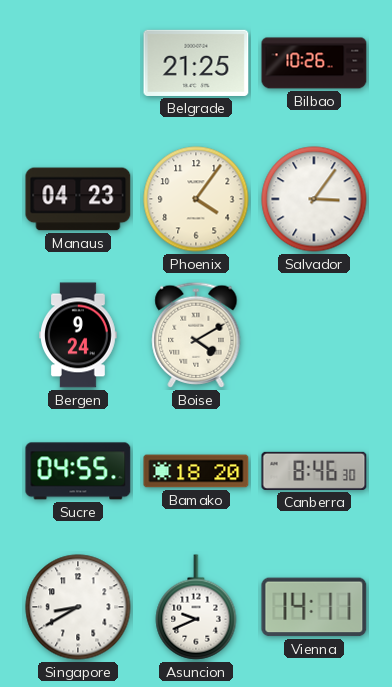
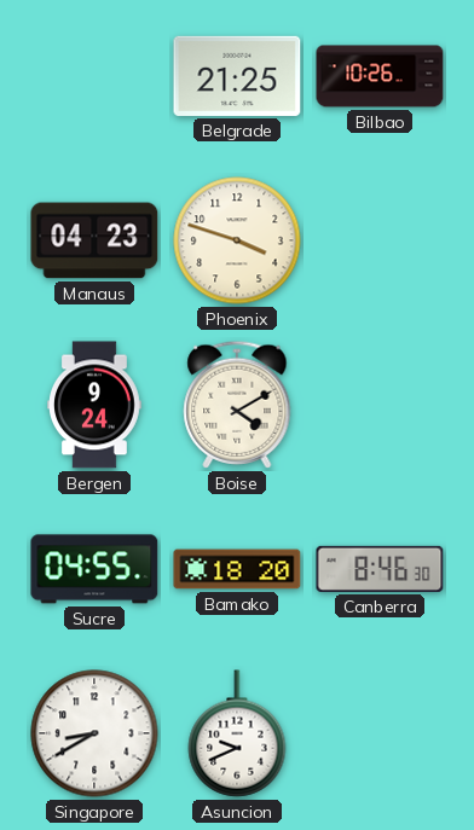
Phoenix: 4:06 -> 3:48
Salvador: 3:06 -> none
Vienna: 14:11 -> none
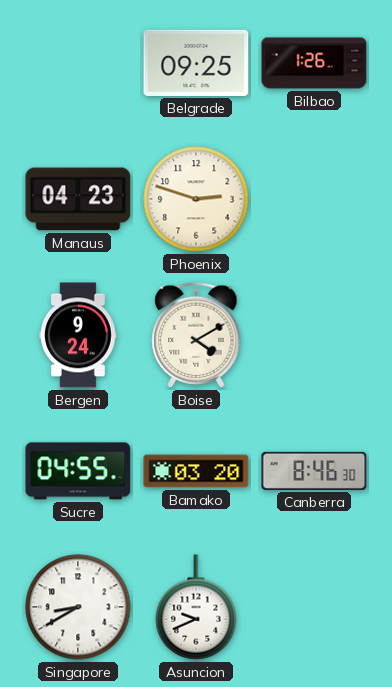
Belgrade: 21:25 -> 09:25
Bilbao: 10:26 -> 1:26
Phoenix: 3:48 -> 2:48
Bamako: 18:20 -> 03:20
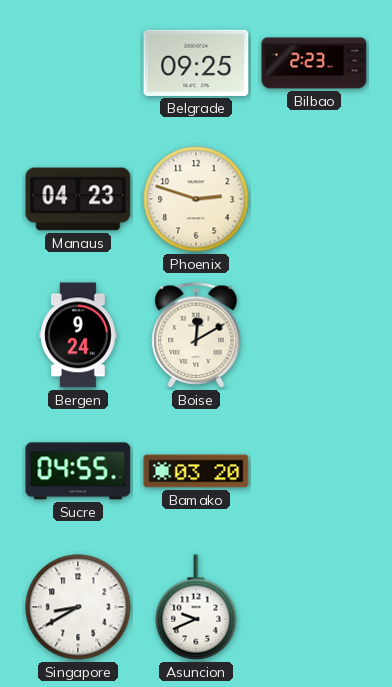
Bilbao: 1:26 -> 2:23
Boise: 4:10 -> 12:10
Canberra: 8:46 -> none
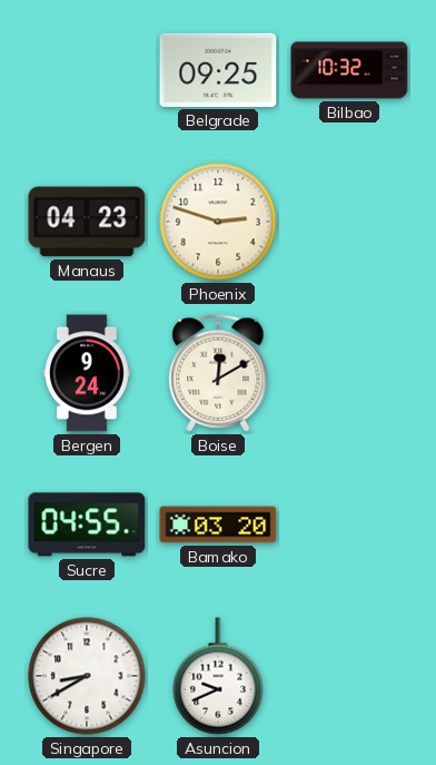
Bilbao: 2:23 -> 10:32
